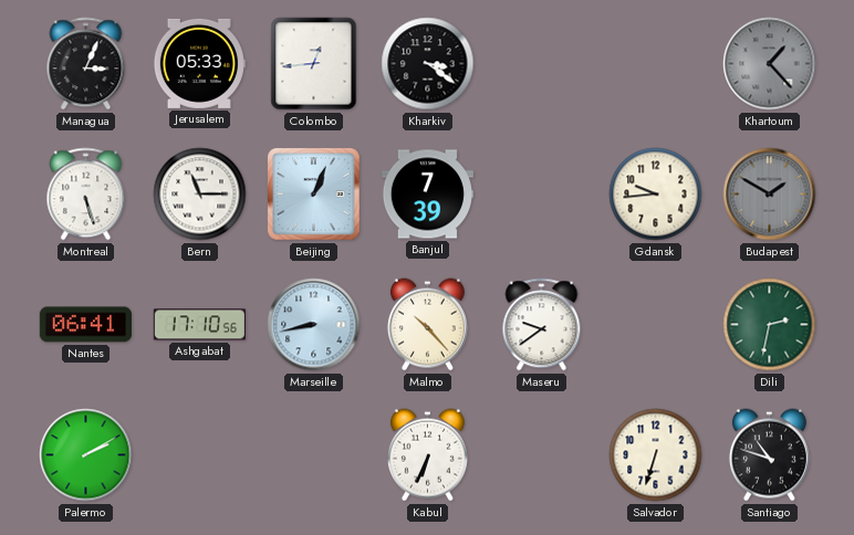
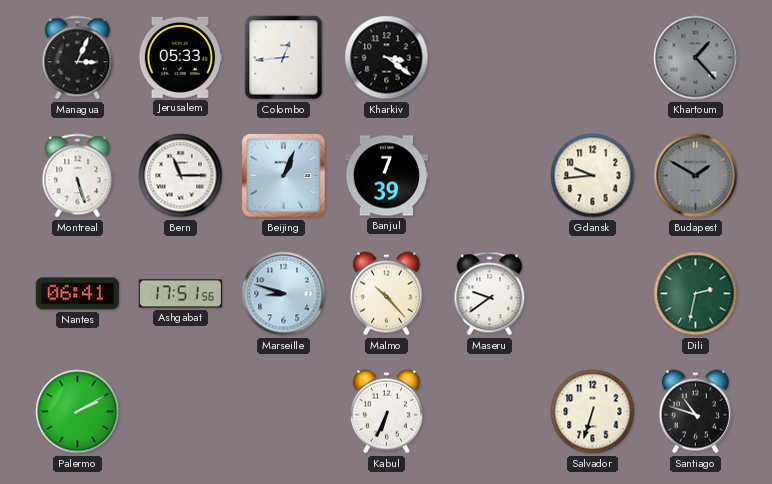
Ashgabat: 17:10 -> 17:51
Marseille: 8:43 -> 8:48
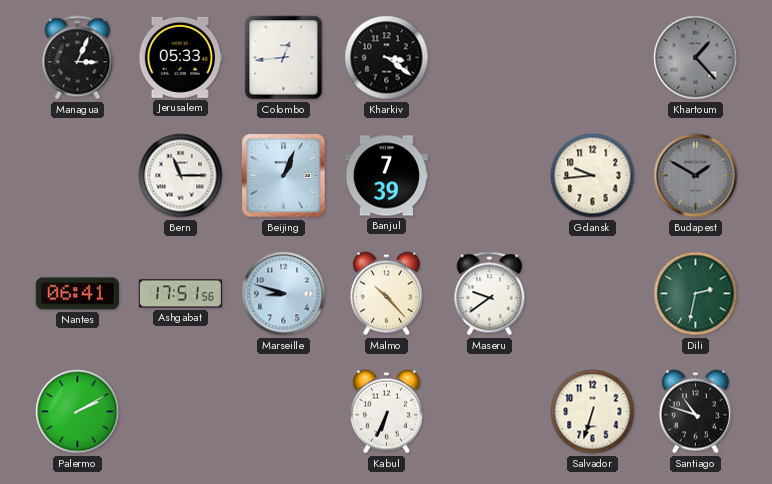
Montreal: 5:27 -> none
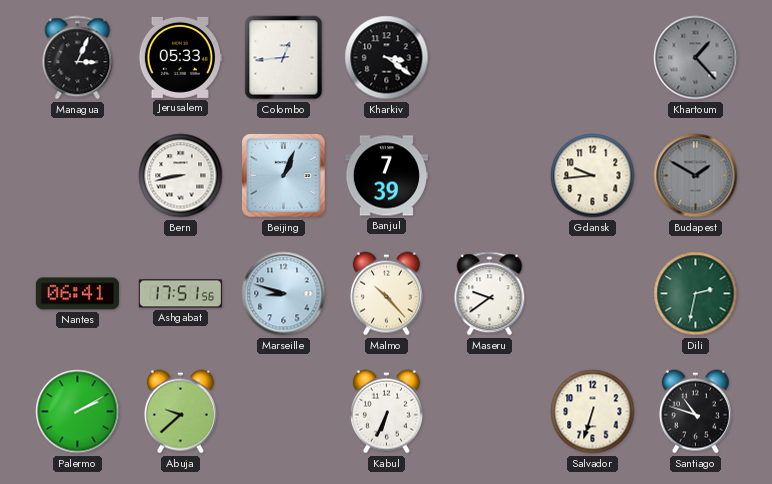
Bern: 11:15 -> 8:43
Abuja: none -> 9:38
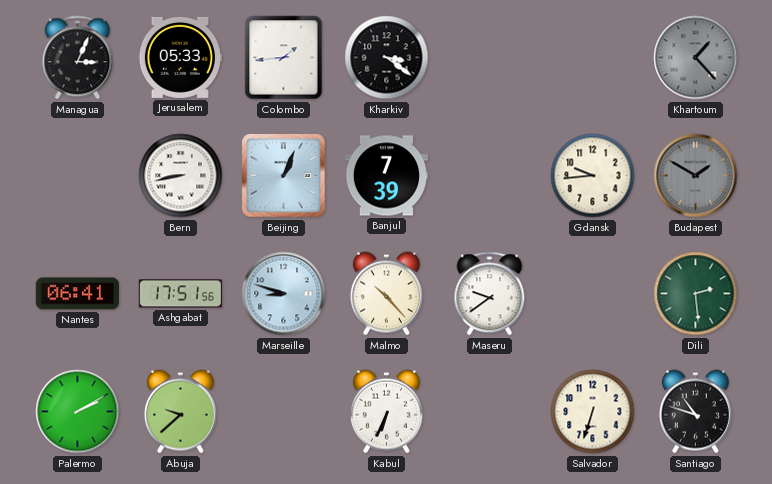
Colombo: 12:44 -> 1:44
Dili: 2:32 -> 2:29
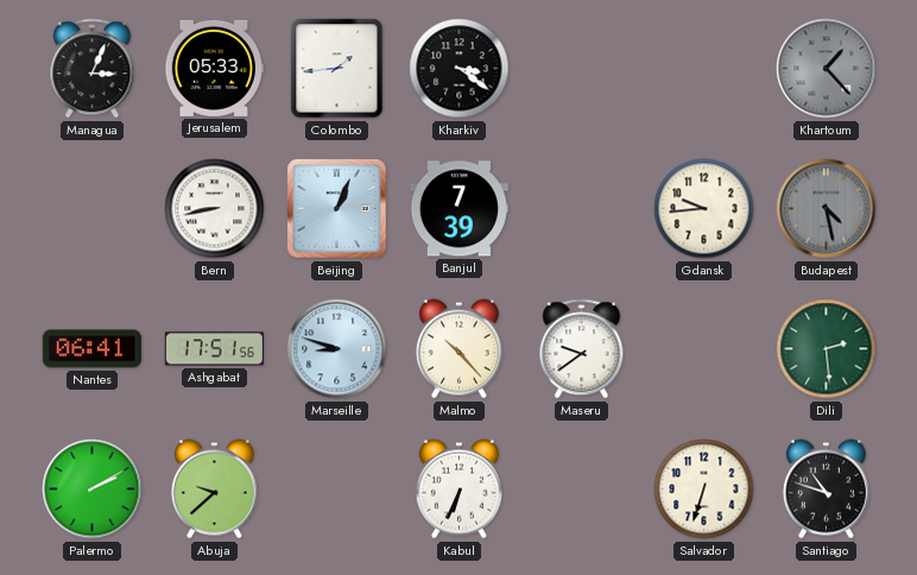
Budapest: 1:50 -> 4:28
